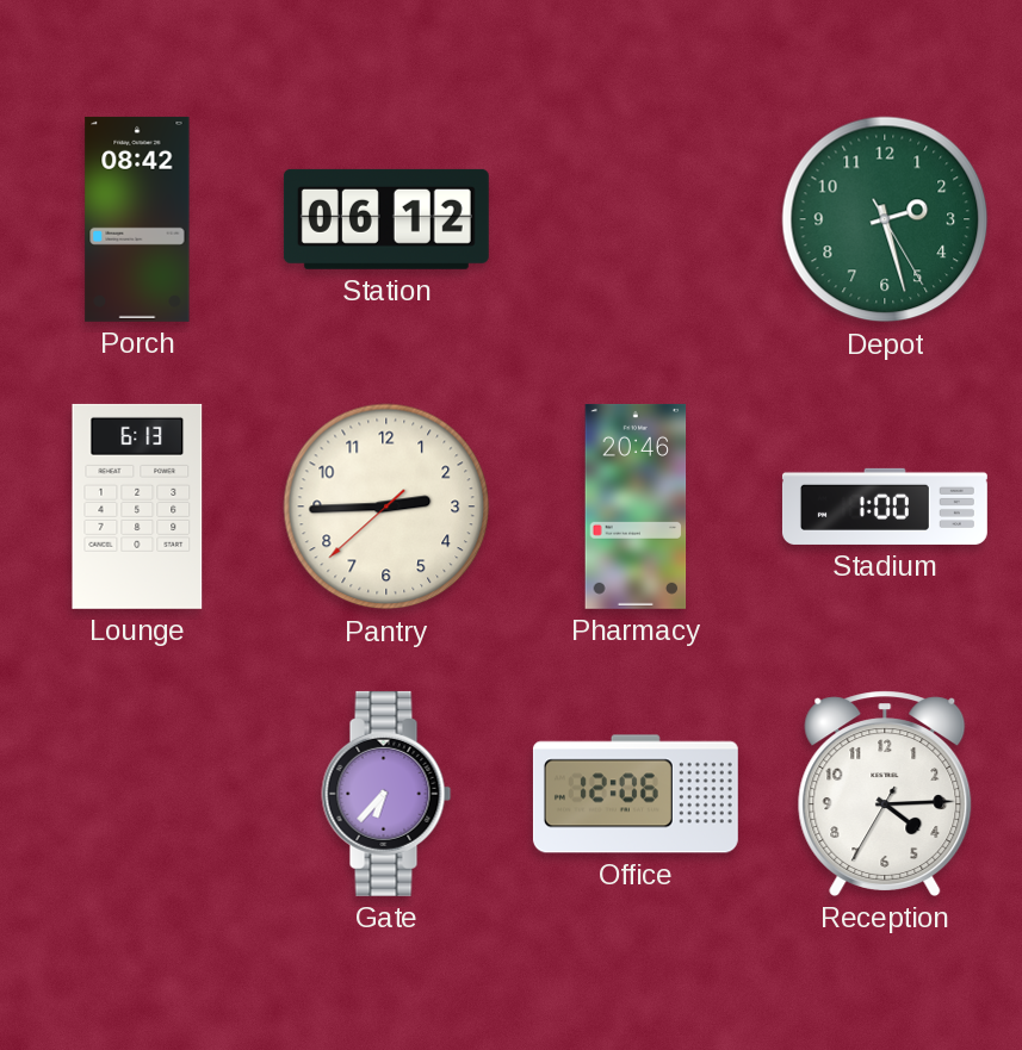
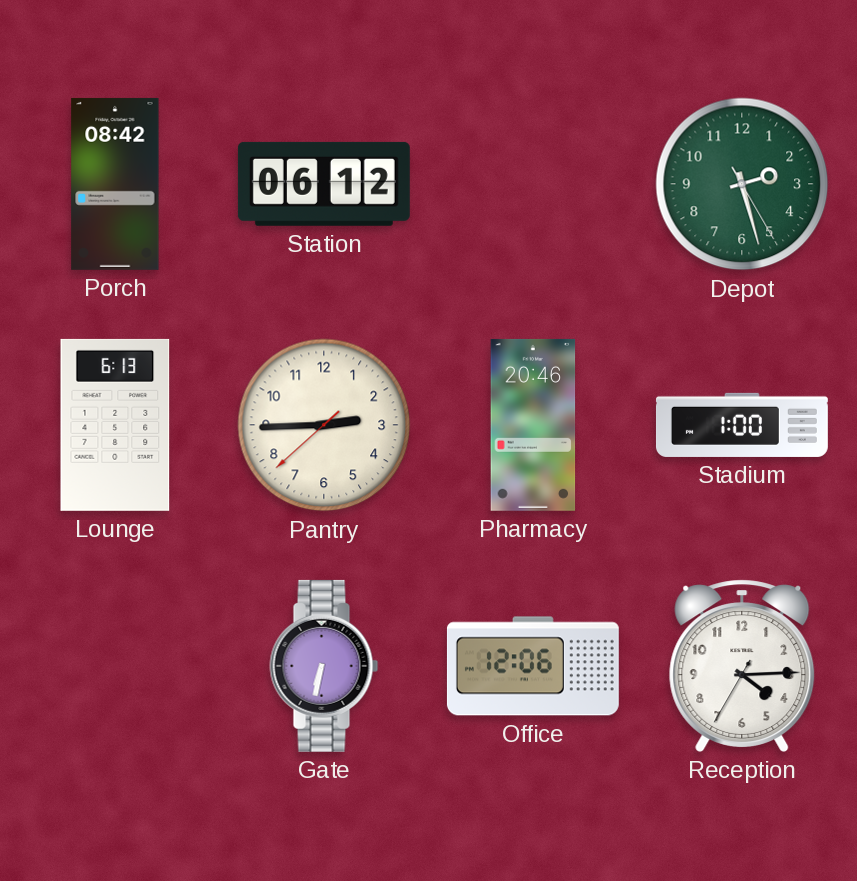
Gate: 6:37 -> 6:32
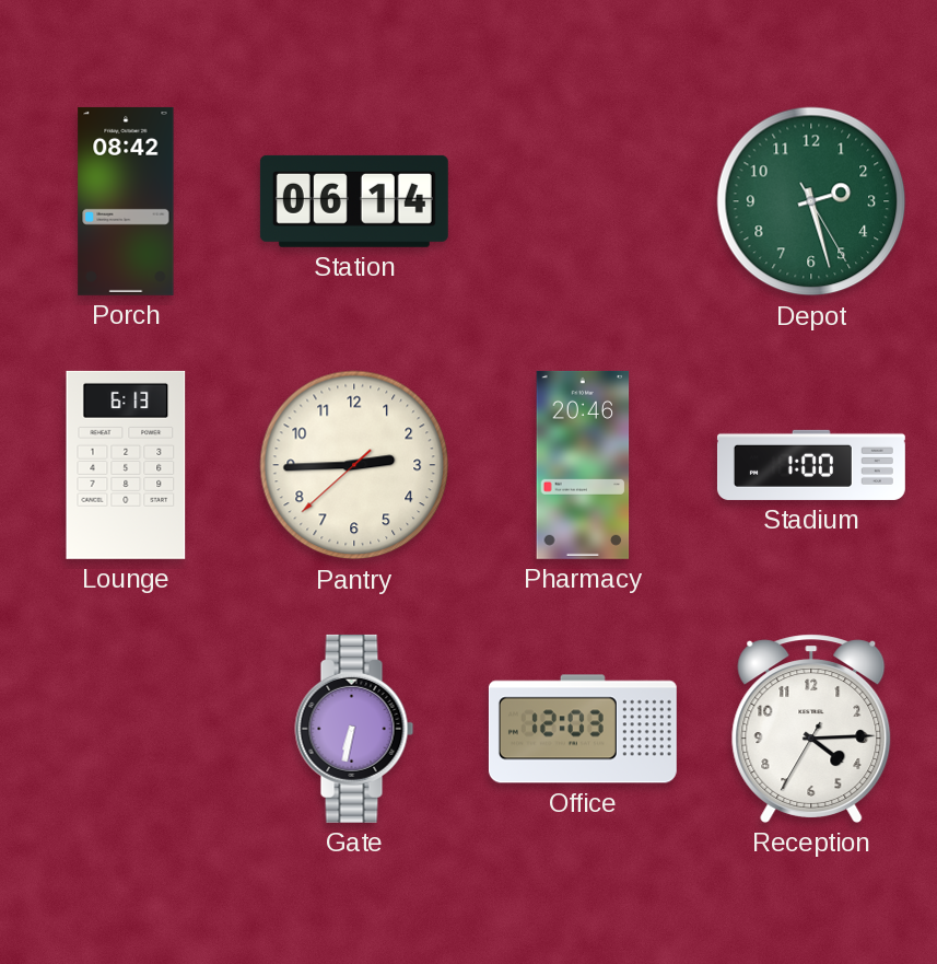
Station: 06:12 -> 06:14
Office: 12:06 -> 12:03
